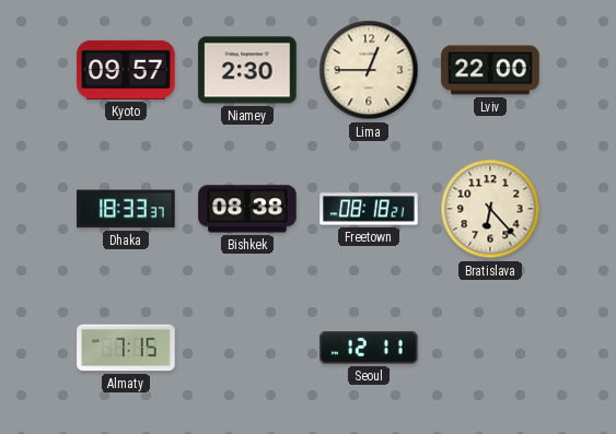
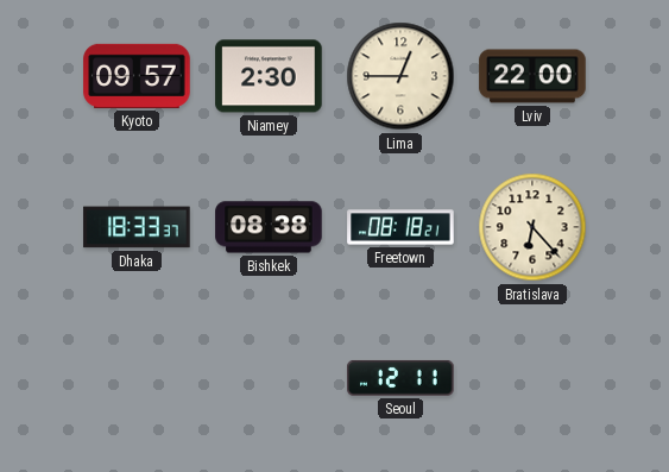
Almaty: 7:15 -> none
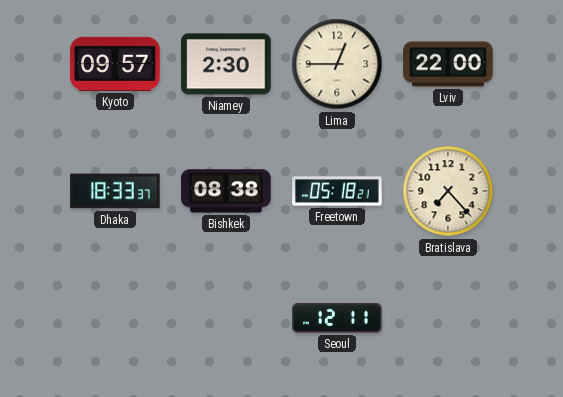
Freetown: 08:18 -> 05:18
Bratislava: 6:23 -> 7:23
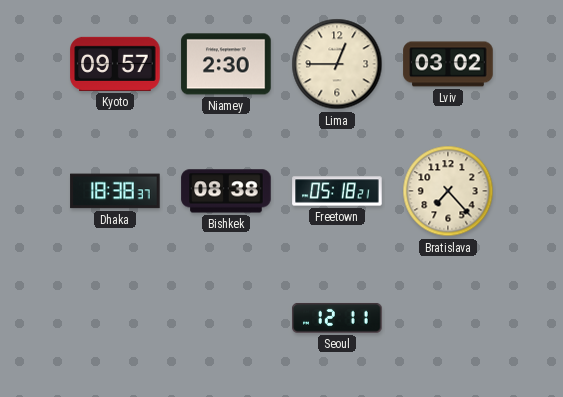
Lviv: 22:00 -> 03:02
Dhaka: 18:33 -> 18:38
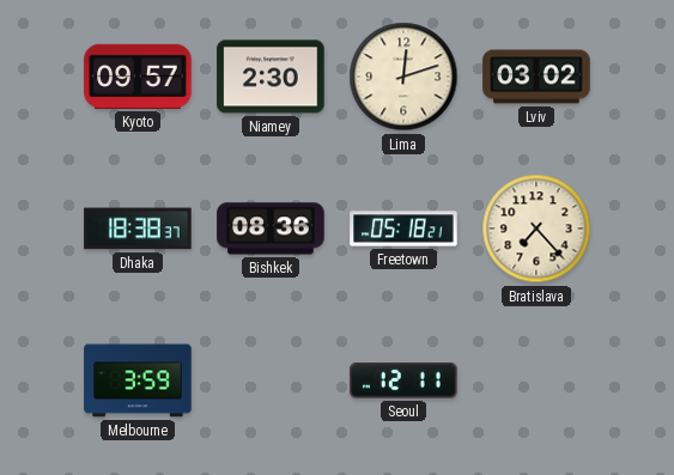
Lima: 12:45 -> 12:12
Bishkek: 08:38 -> 08:36
Melbourne: none -> 3:59
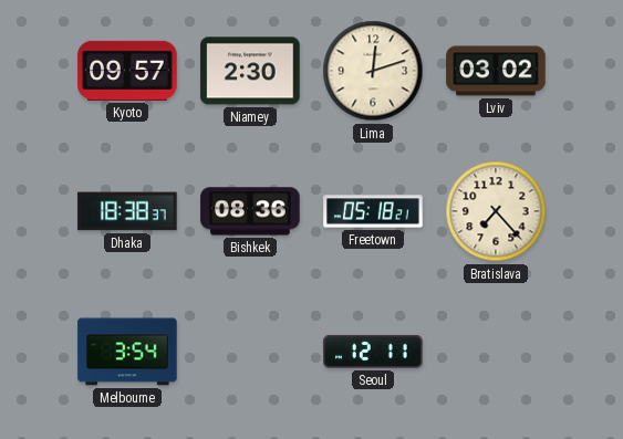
Melbourne: 3:59 -> 3:54
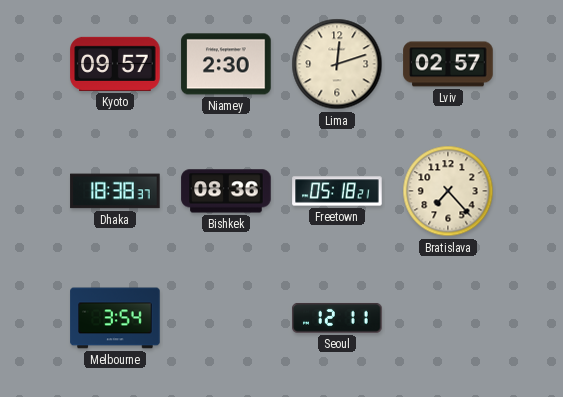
Lviv: 03:02 -> 02:57
